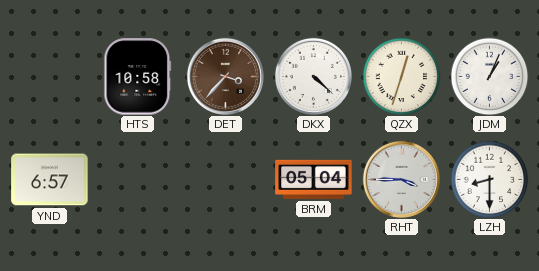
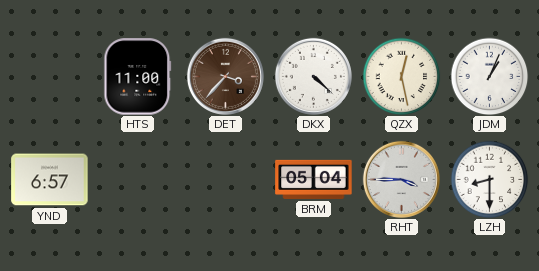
HTS: 10:58 -> 11:00
QZX: 12:33 -> 12:28
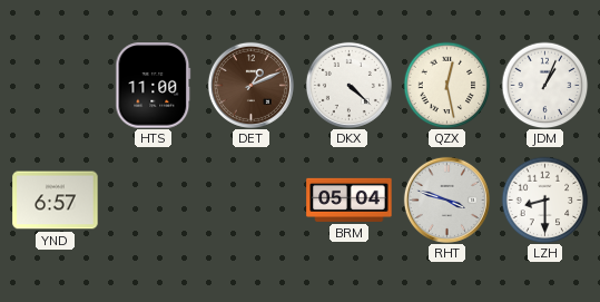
DET: 3:37 -> 1:11
RHT: 3:45 -> 3:48
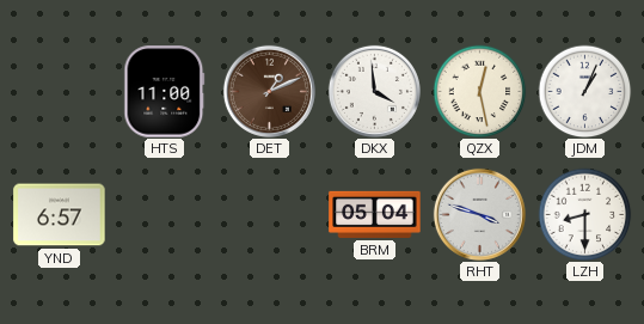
DKX: 4:22 -> 3:59
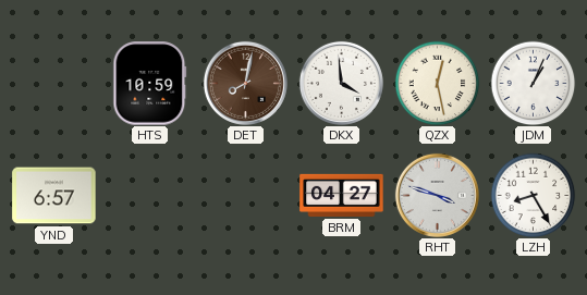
HTS: 11:00 -> 10:59
DET: 1:11 -> 8:02
BRM: 05:04 -> 04:27
LZH: 8:30 -> 8:25
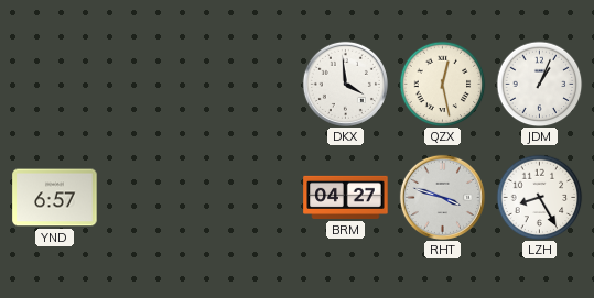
HTS: 10:59 -> none
DET: 8:02 -> none
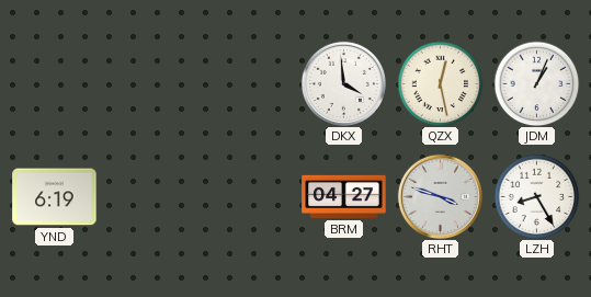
YND: 6:57 -> 6:19
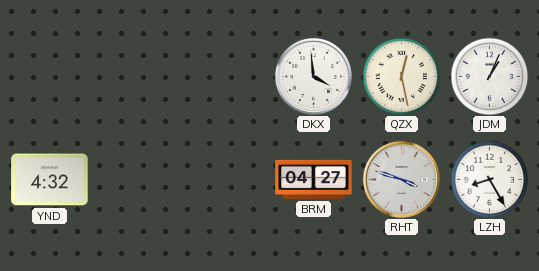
YND: 6:19 -> 4:32
